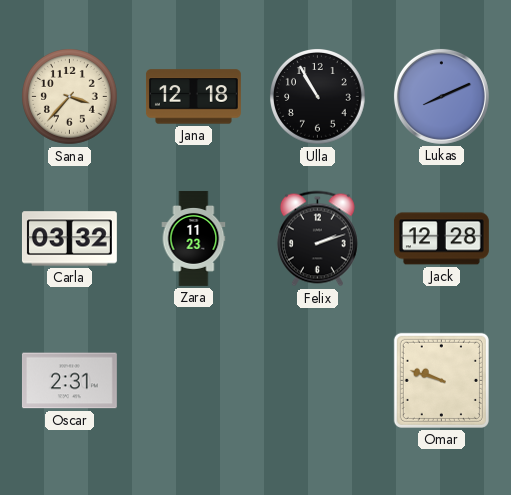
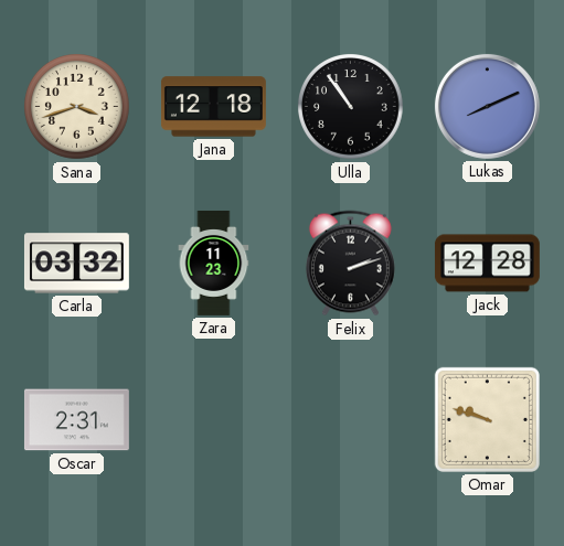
Sana: 3:37 -> 3:42
Ulla: 10:55 -> 10:54
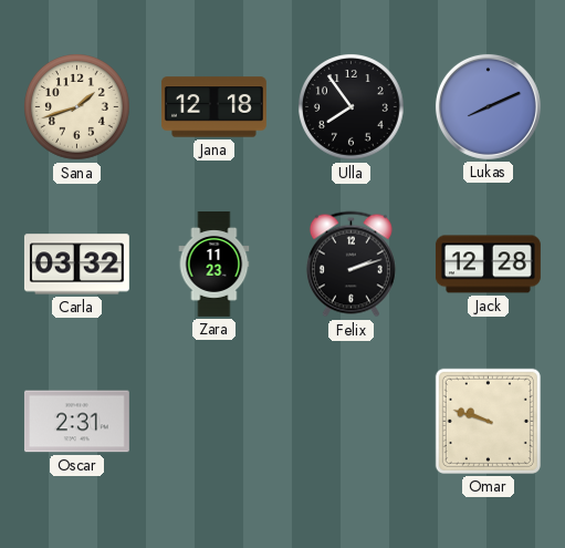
Sana: 3:42 -> 1:42
Ulla: 10:54 -> 7:54
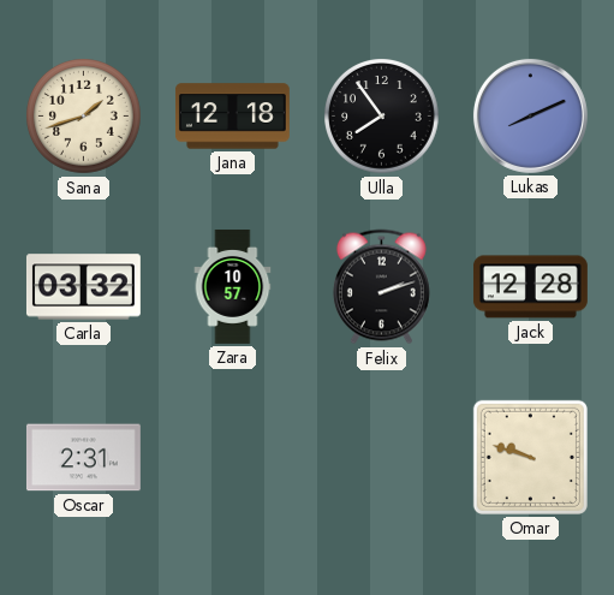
Zara: 11:23 -> 10:57
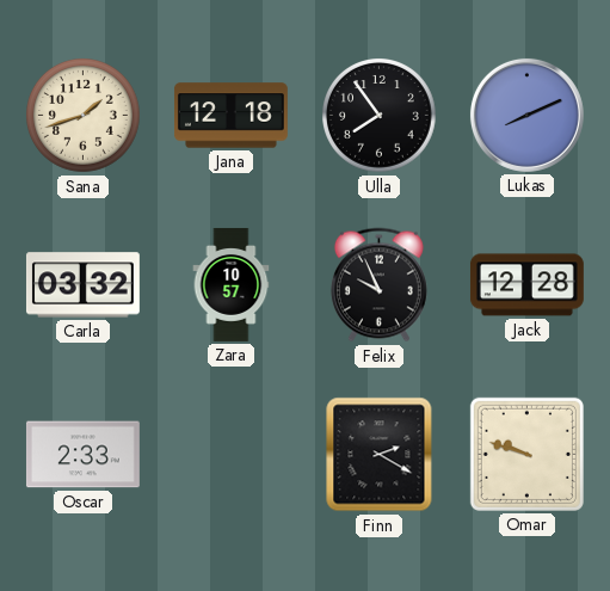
Felix: 2:12 -> 9:56
Oscar: 2:31 -> 2:33
Finn: none -> 2:20
